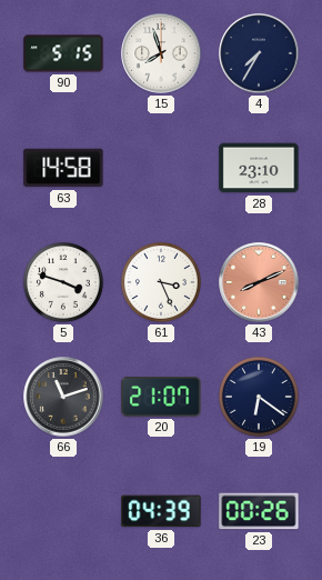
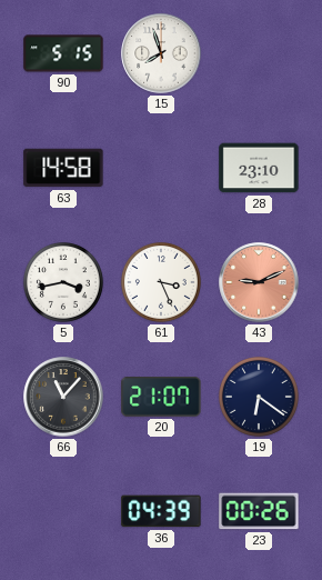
4: 7:35 -> none
5: 3:48 -> 3:43
43: 8:11 -> 9:11
66: 11:12 -> 11:07
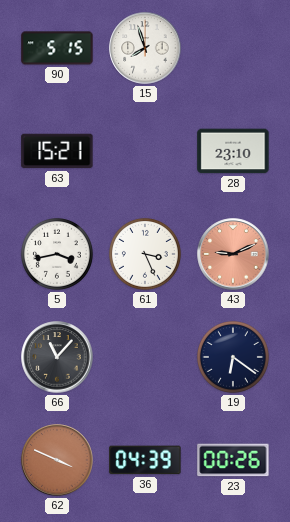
63: 14:58 -> 15:21
20: 21:07 -> none
62: none -> 3:49
